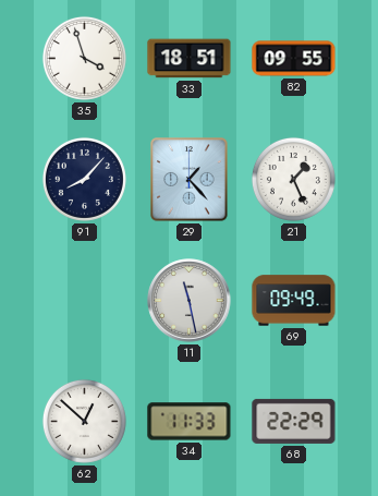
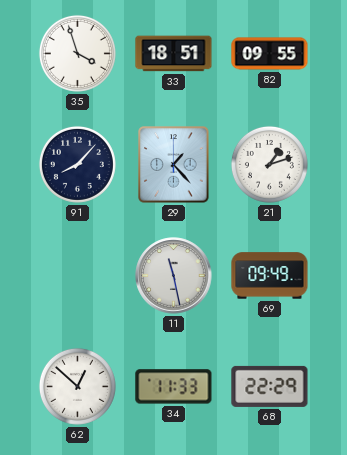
21: 1:26 -> 1:12
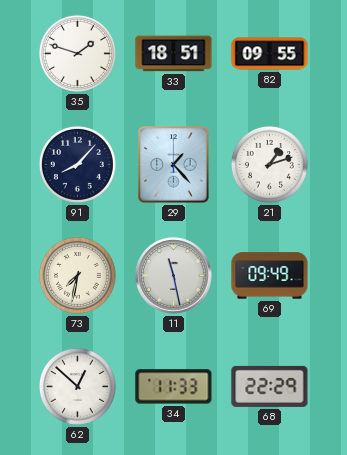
35: 3:57 -> 1:48
73: none -> 7:32
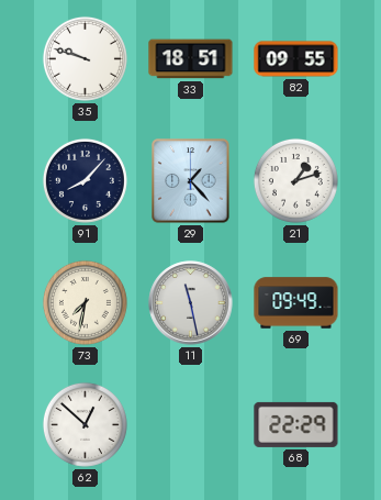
35: 1:48 -> 9:48
34: 11:33 -> none
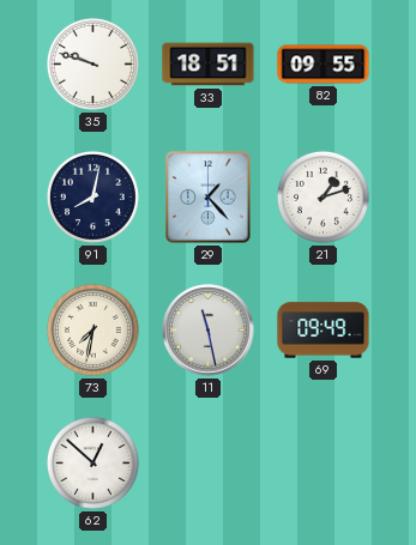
91: 8:07 -> 8:02
68: 22:29 -> none
